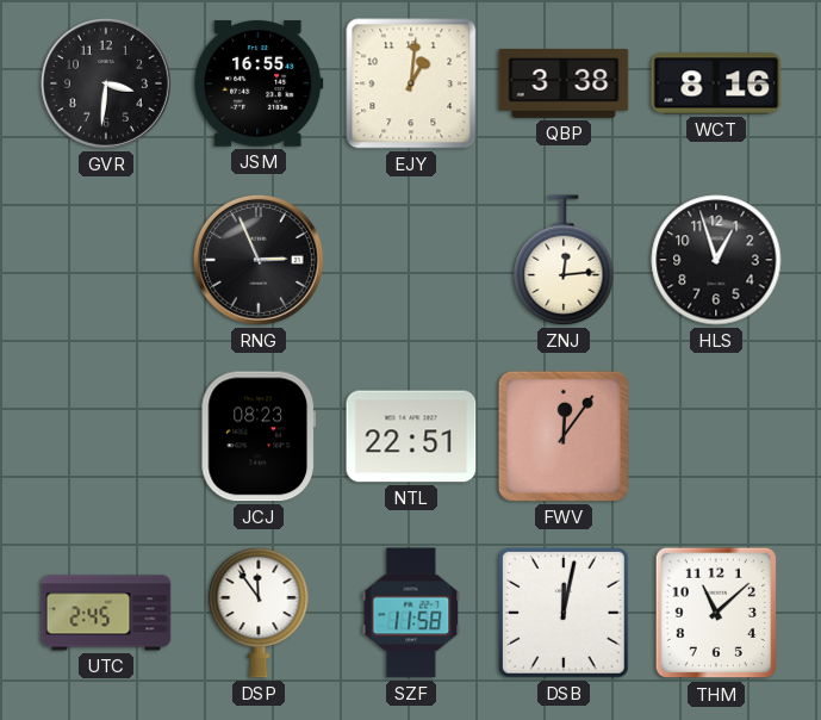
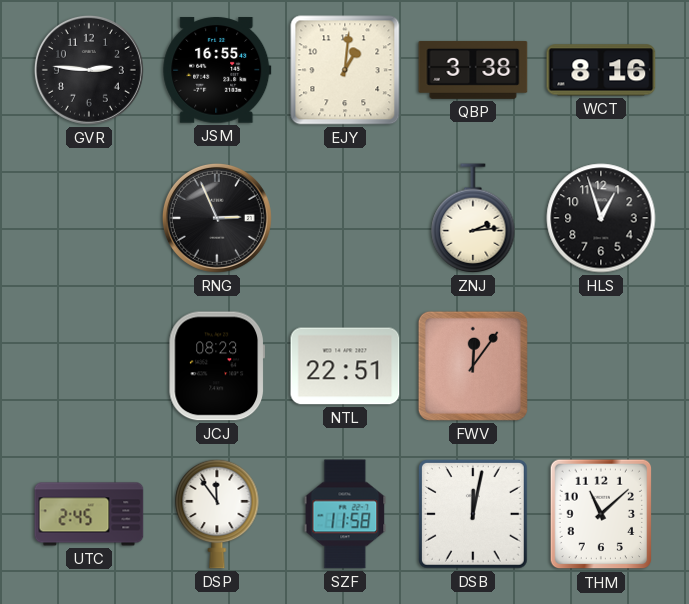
GVR: 3:31 -> 2:46
ZNJ: 12:14 -> 2:14
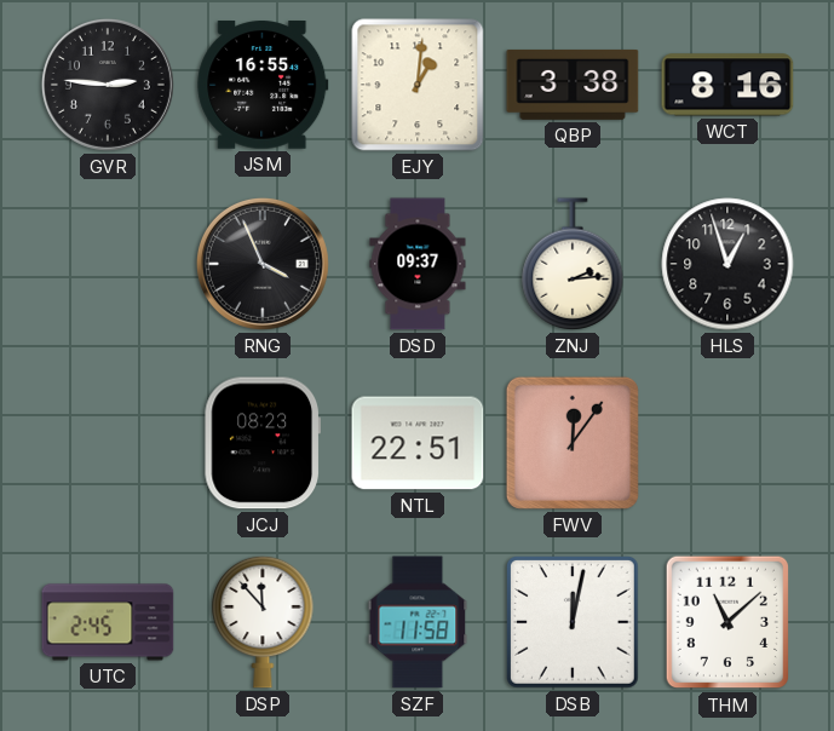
RNG: 2:56 -> 3:56
DSD: none -> 09:37
DSP: 11:54 -> 11:53
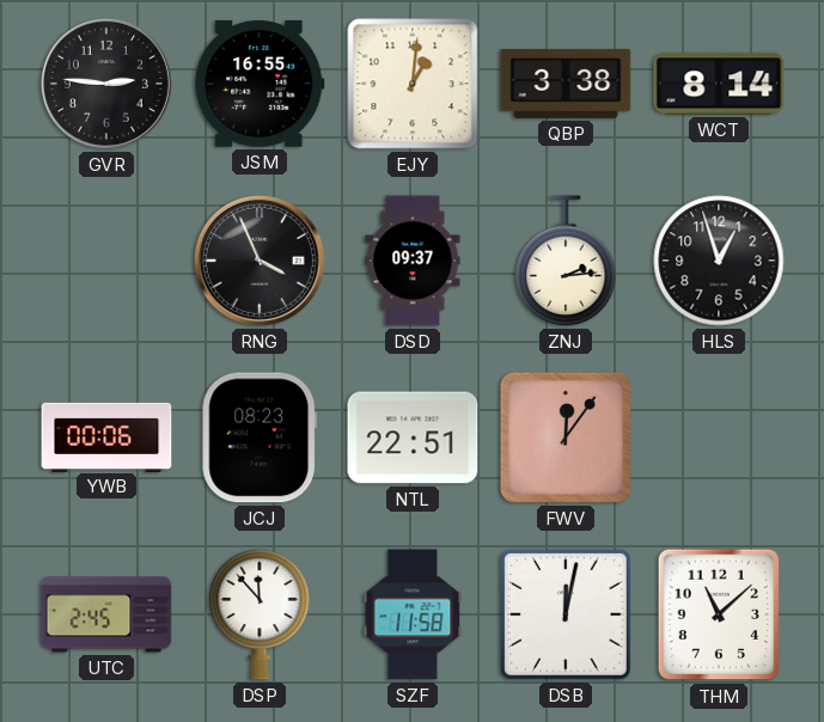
WCT: 8:16 -> 8:14
YWB: none -> 00:06
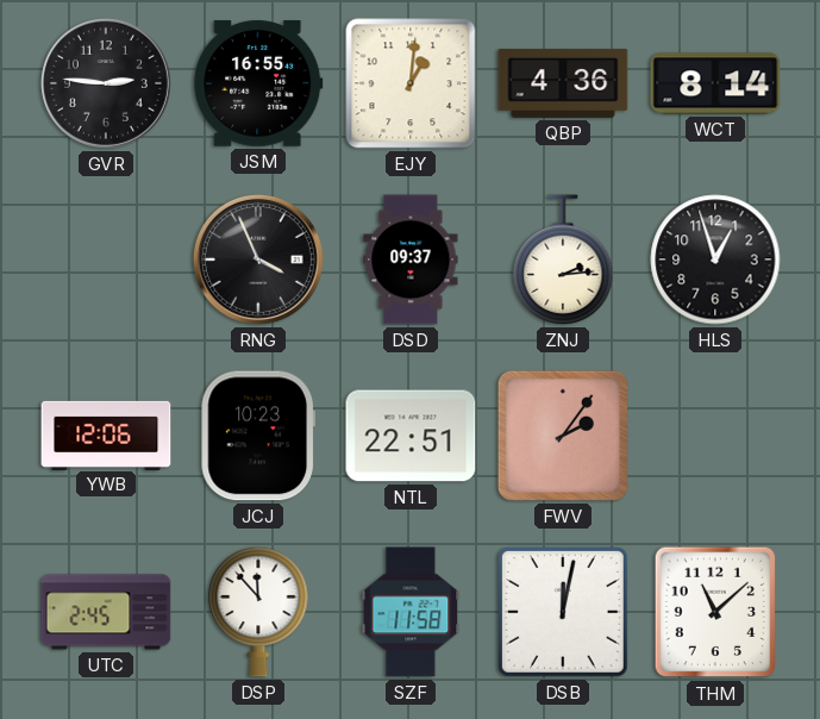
QBP: 3:38 -> 4:36
YWB: 00:06 -> 12:06
JCJ: 08:23 -> 10:23
FWV: 12:06 -> 2:06
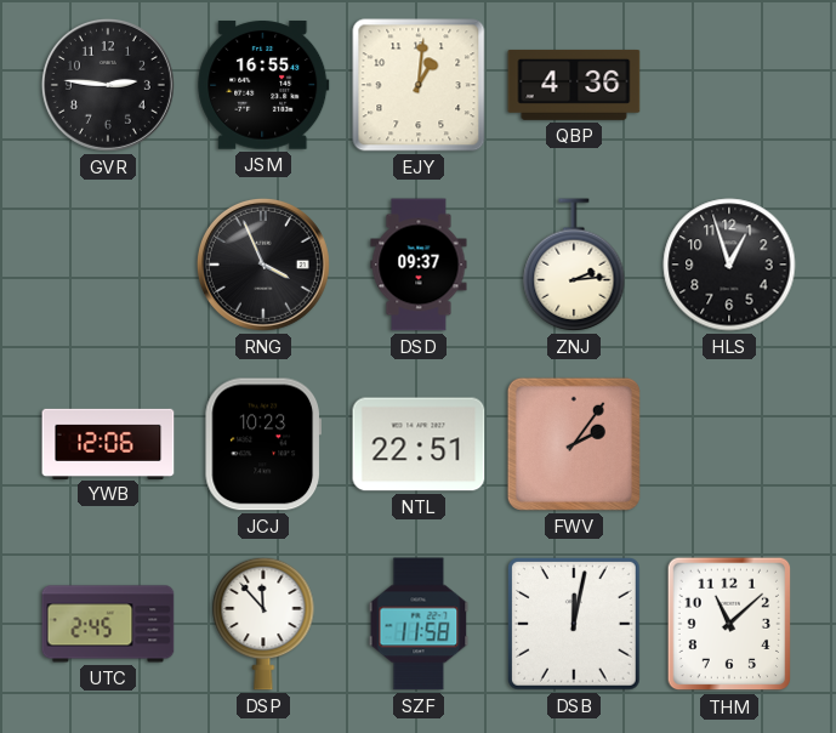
WCT: 8:14 -> none
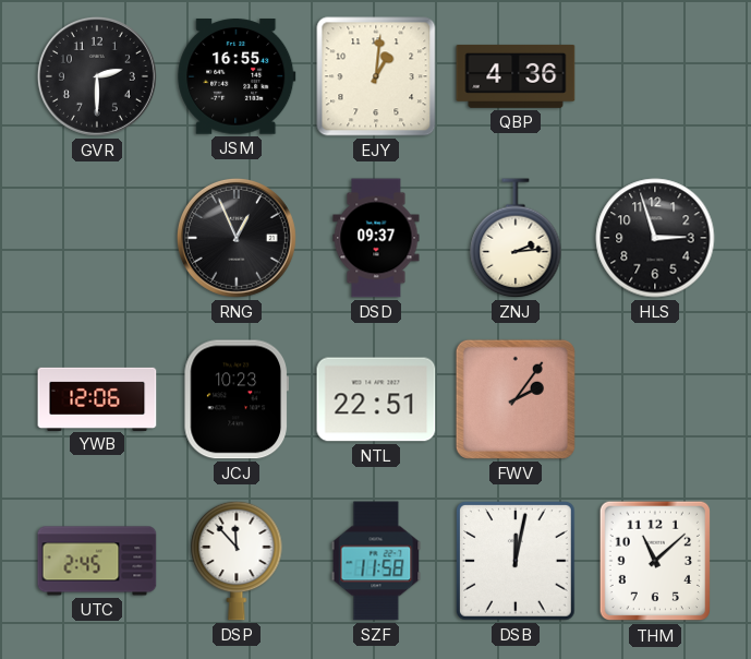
GVR: 2:46 -> 2:30
RNG: 3:56 -> 12:56
HLS: 12:57 -> 2:57
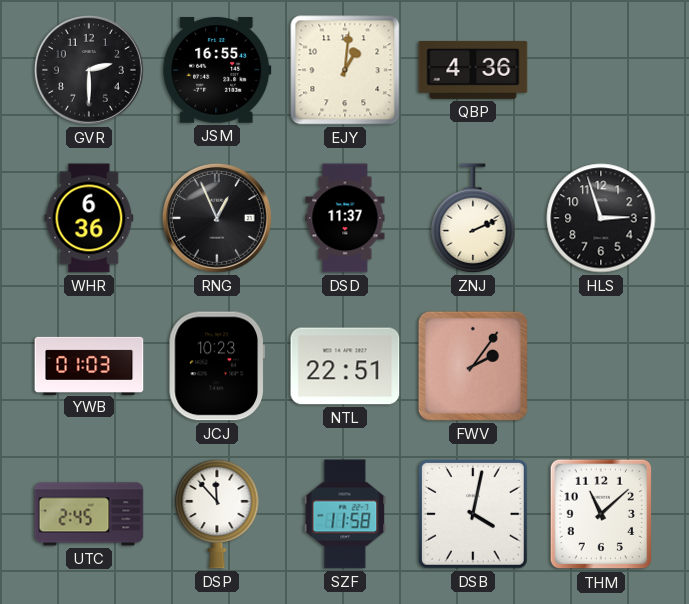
WHR: none -> 6:36
DSD: 09:37 -> 11:37
ZNJ: 2:14 -> 2:11
YWB: 12:06 -> 01:03
DSB: 12:02 -> 4:02
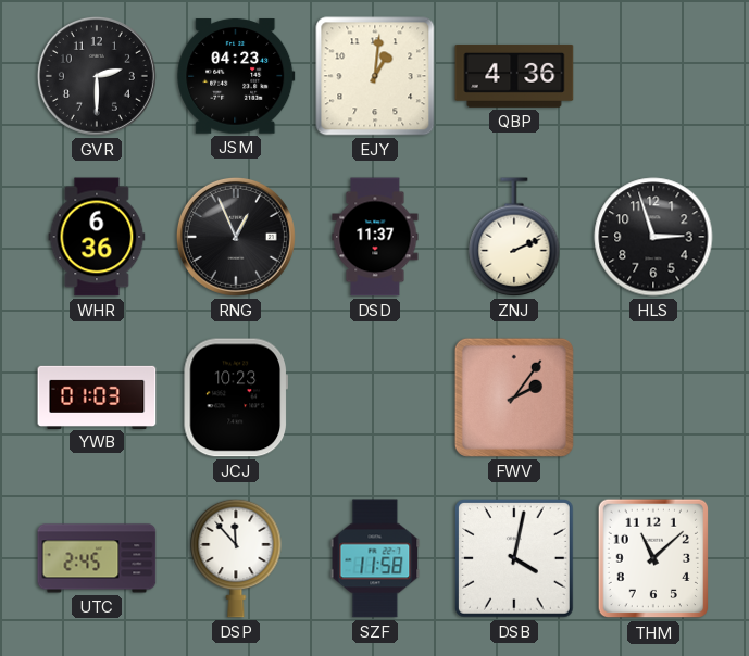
JSM: 16:55 -> 04:23
NTL: 22:51 -> none
